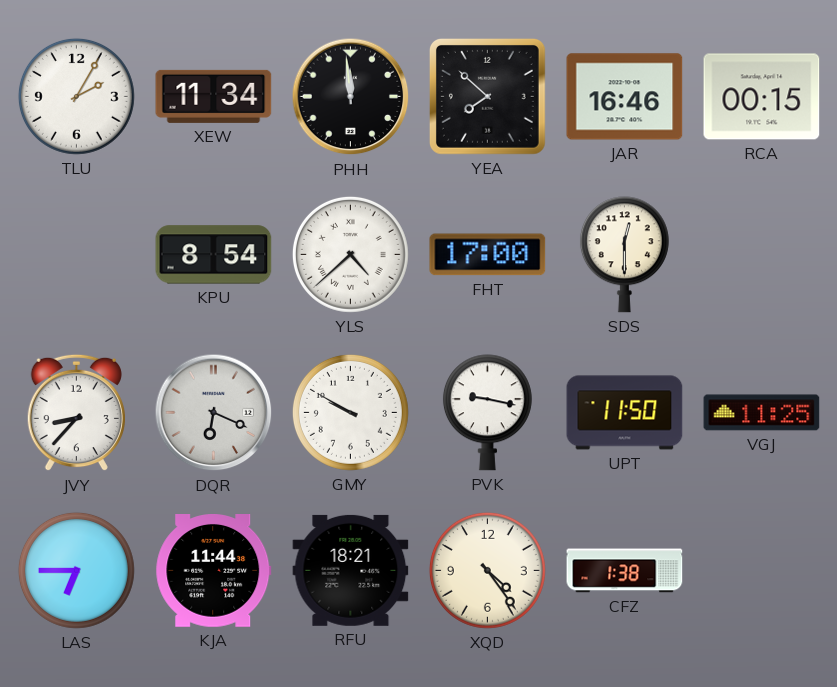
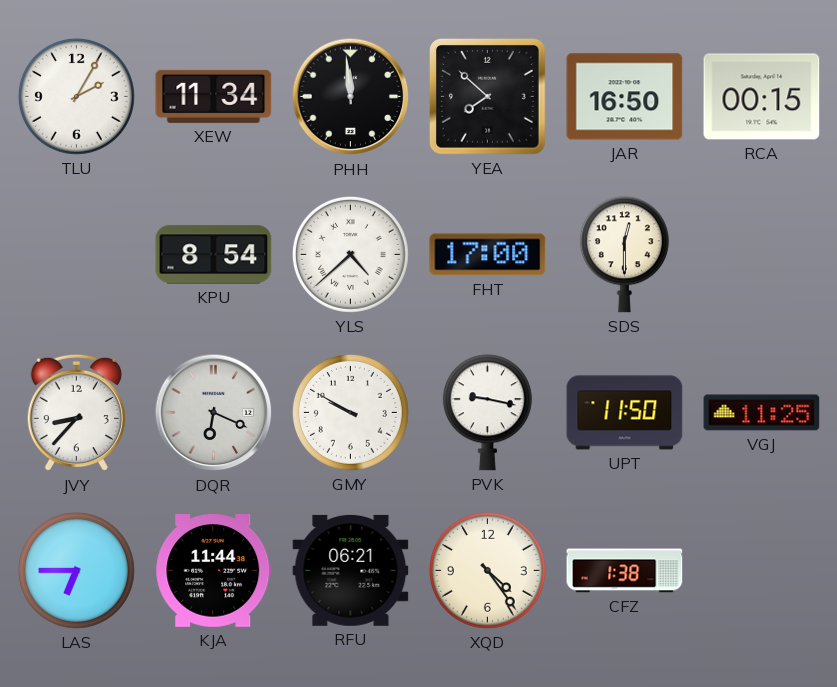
JAR: 16:46 -> 16:50
RFU: 18:21 -> 06:21
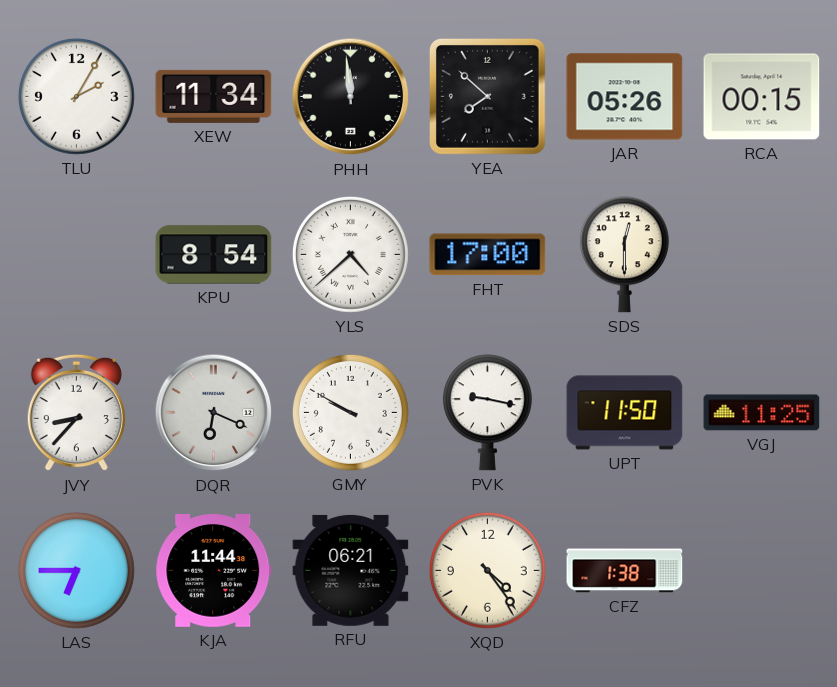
JAR: 16:50 -> 05:26
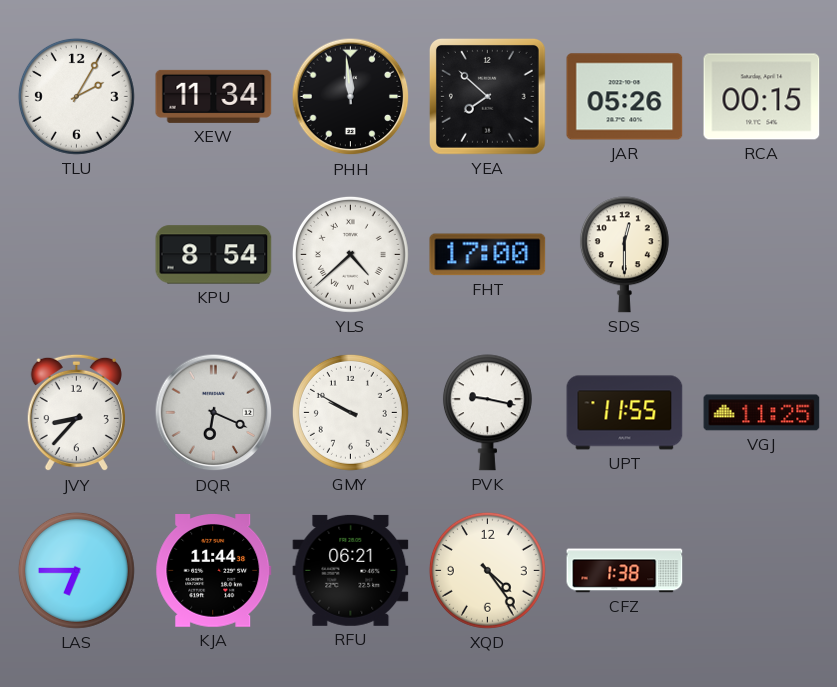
UPT: 11:50 -> 11:55
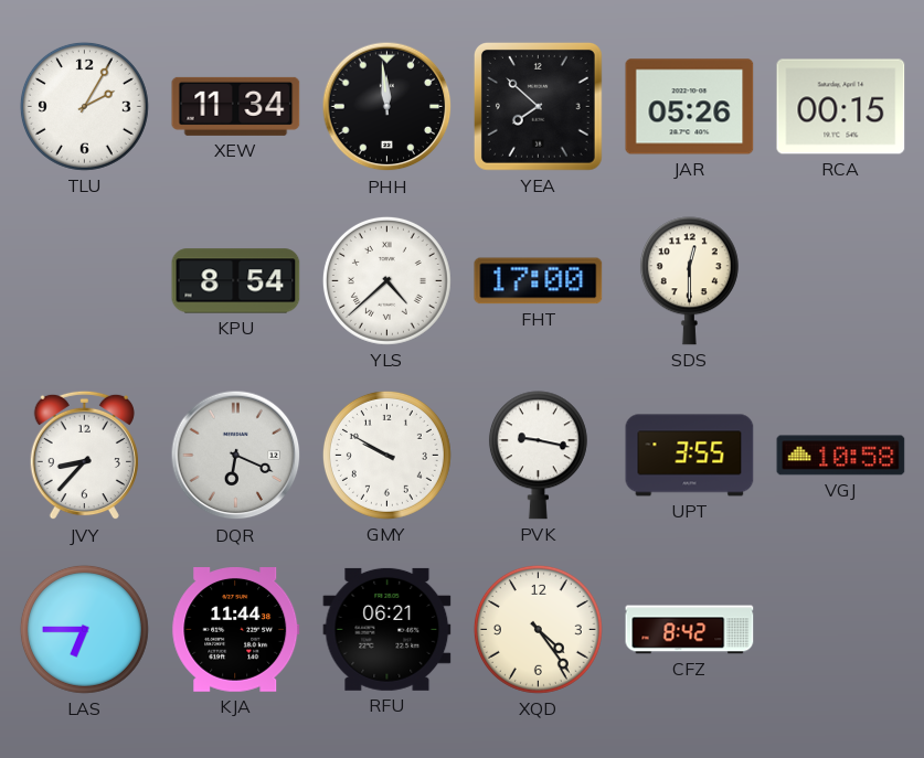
UPT: 11:55 -> 3:55
VGJ: 11:25 -> 10:58
CFZ: 1:38 -> 8:42
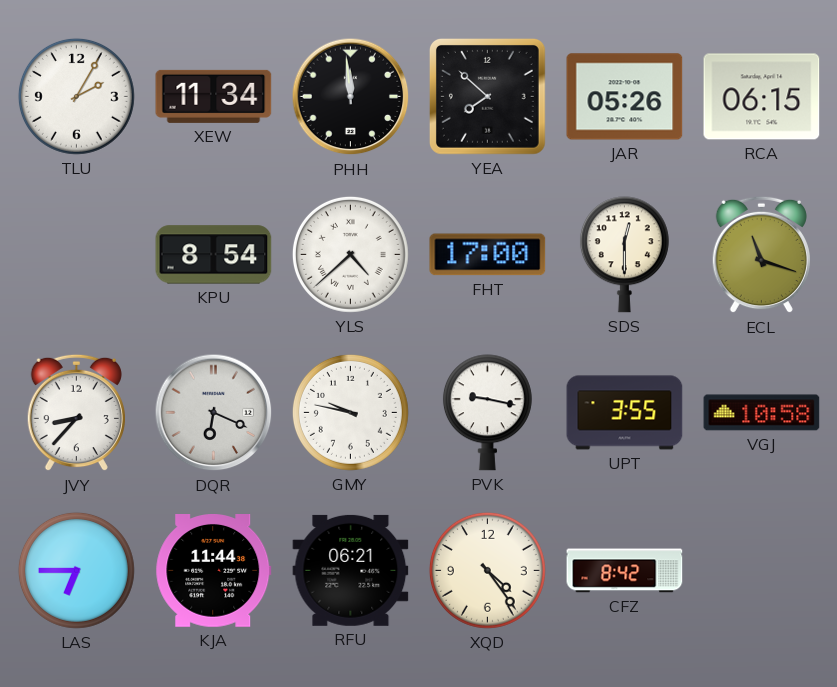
RCA: 00:15 -> 06:15
ECL: none -> 11:18
GMY: 9:50 -> 9:47
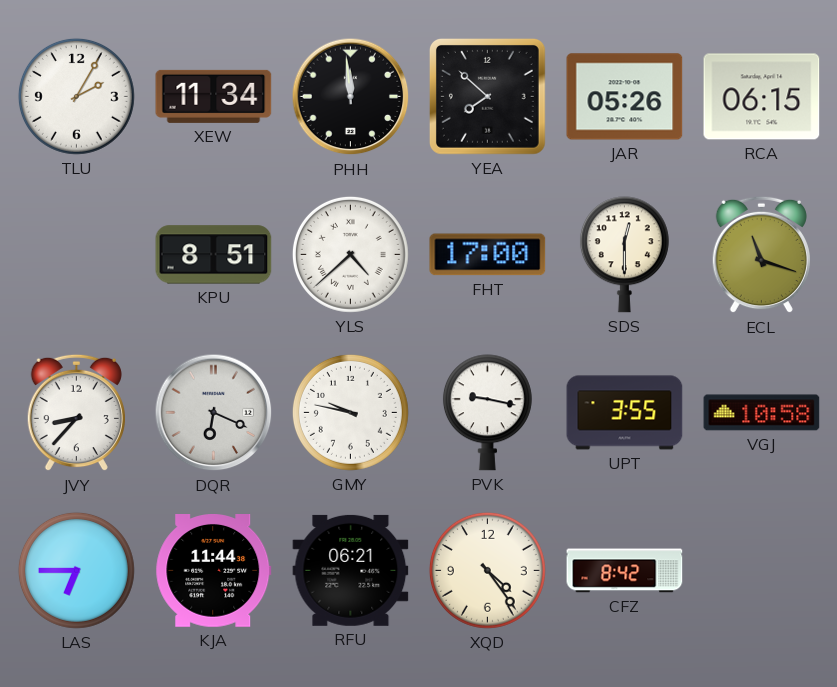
KPU: 8:54 -> 8:51
